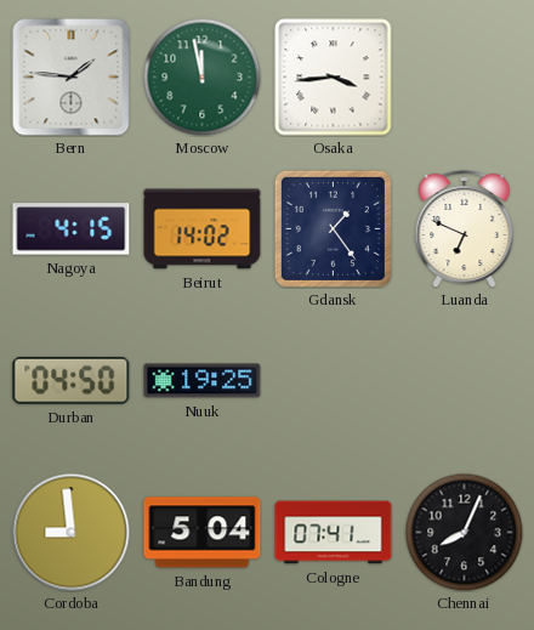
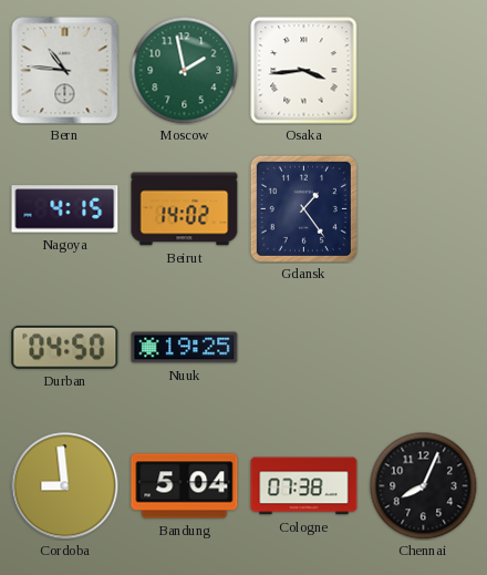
Bern: 1:46 -> 10:46
Moscow: 11:58 -> 1:58
Luanda: 6:49 -> none
Cologne: 07:41 -> 07:38
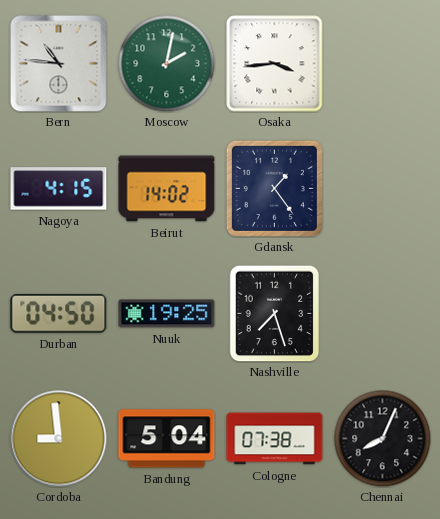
Moscow: 1:58 -> 2:02
Nashville: none -> 7:27
